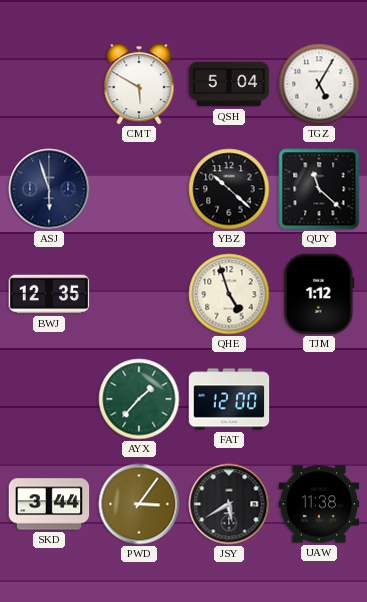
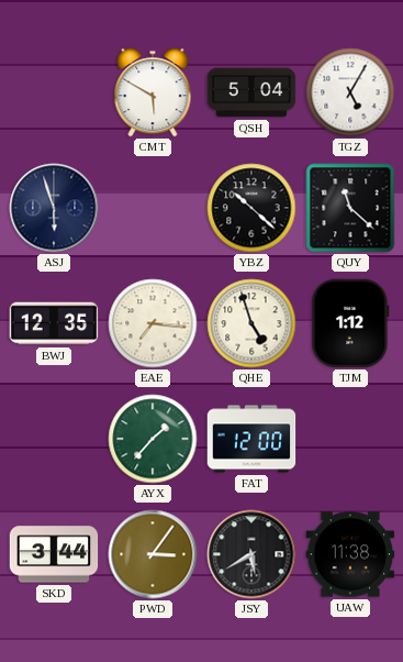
EAE: none -> 7:16
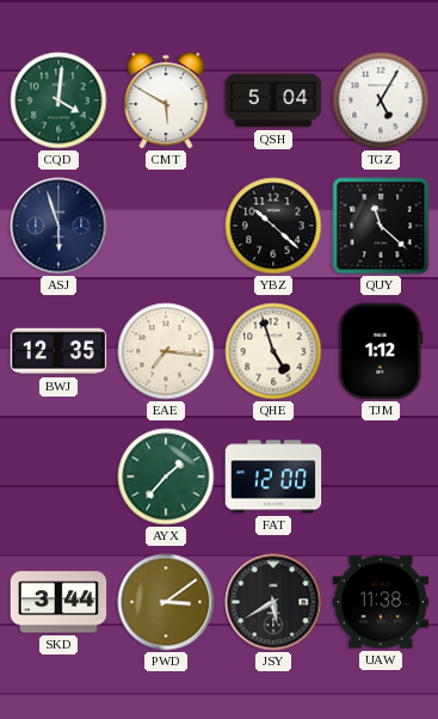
CQD: none -> 4:01
PWD: 3:06 -> 3:09
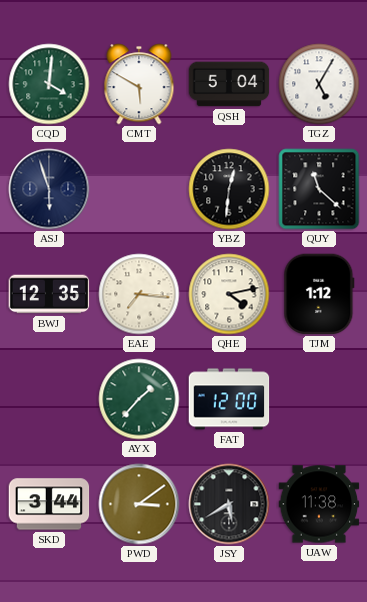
YBZ: 10:22 -> 12:31
QHE: 4:57 -> 4:13
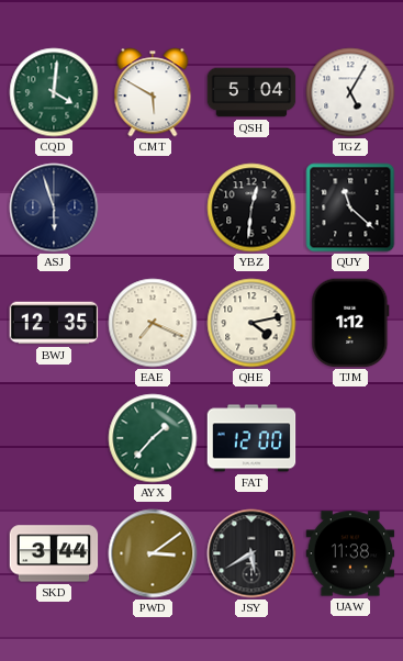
EAE: 7:16 -> 7:19
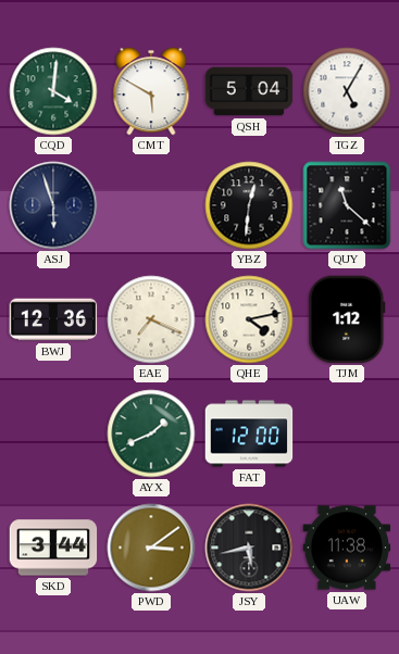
BWJ: 12:35 -> 12:36
AYX: 1:37 -> 1:41
JSY: 5:40 -> 5:43
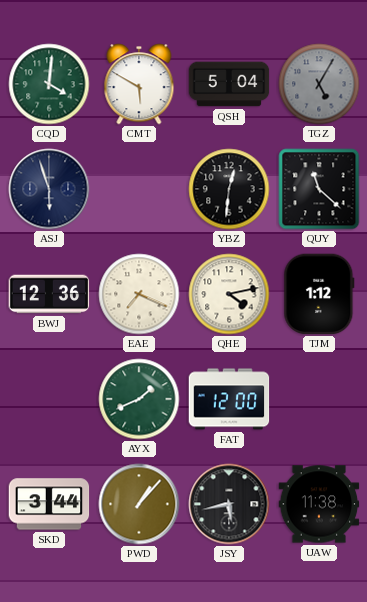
TGZ dial: white -> grey
PWD: 3:09 -> 1:07
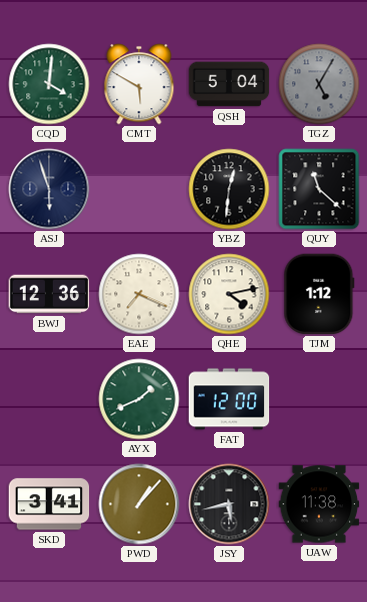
SKD: 3:44 -> 3:41
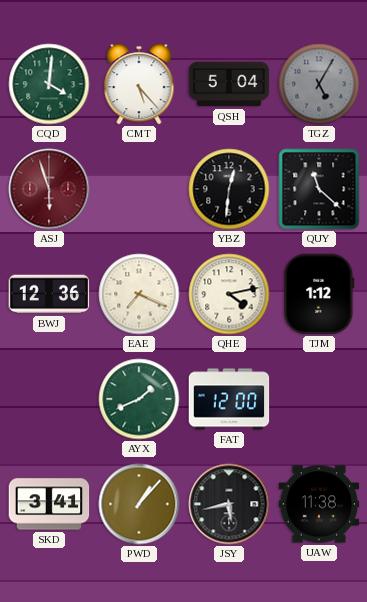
CMT: 5:50 -> 5:23
ASJ dial: navy -> burgundy
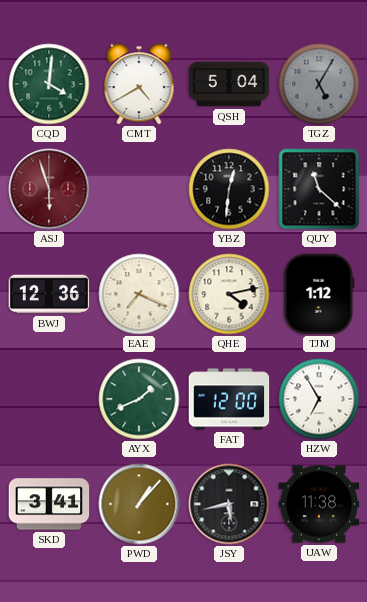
CMT: 5:23 -> 4:40
HZW: none -> 6:55
